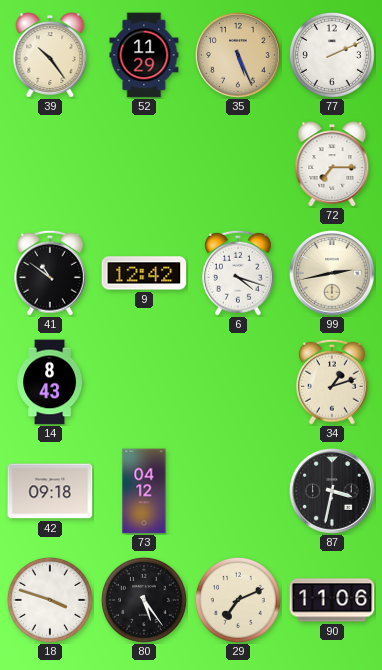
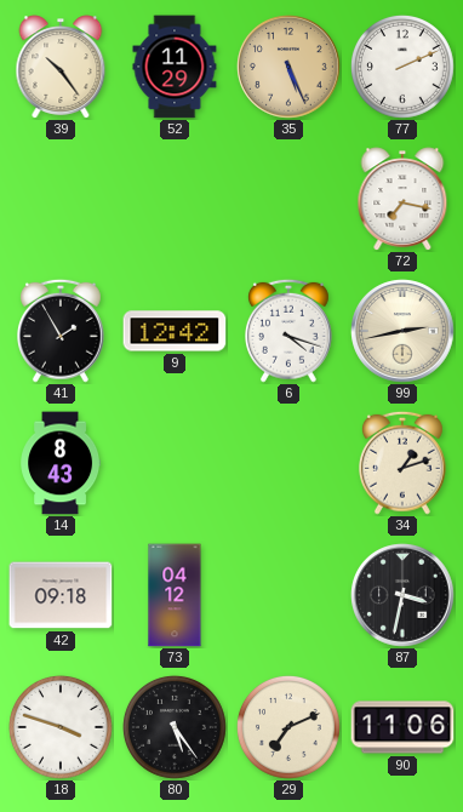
72: 7:15 -> 7:17
41: 10:51 -> 1:55
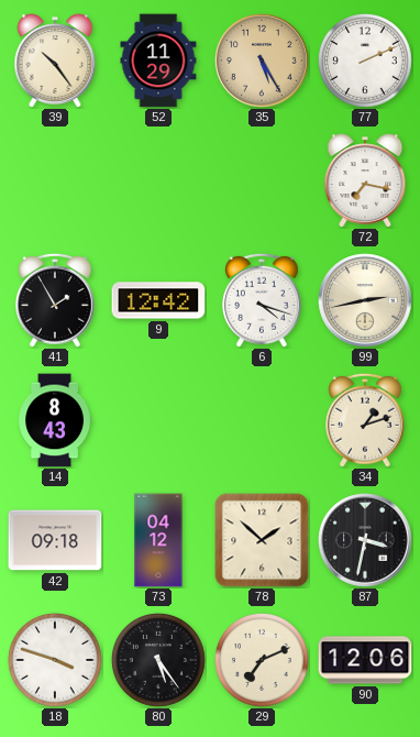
35: 5:26 -> 5:25
78: none -> 1:52
90: 11:06 -> 12:06
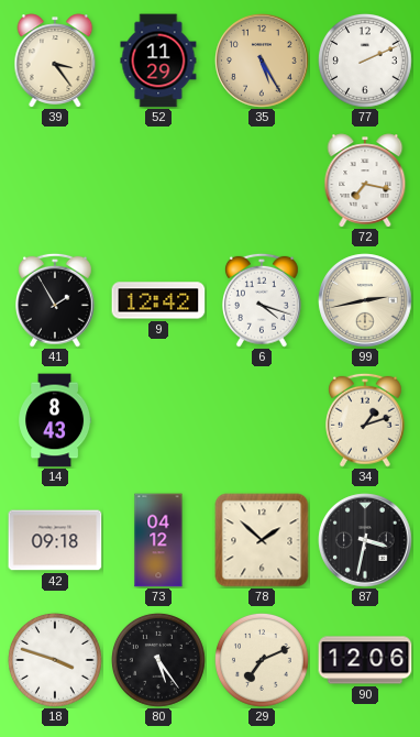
39: 10:24 -> 3:24
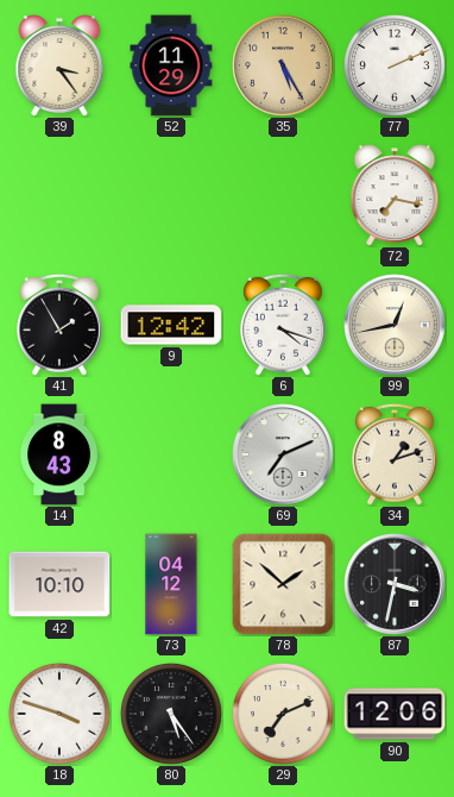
99: 2:43 -> 12:43
69: none -> 7:11
42: 09:18 -> 10:10
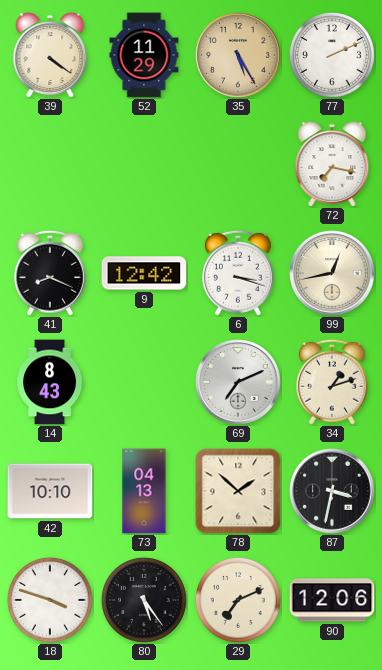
39: 3:24 -> 4:21
41: 1:55 -> 8:19
6: 4:18 -> 3:18
73: 04:12 -> 04:13
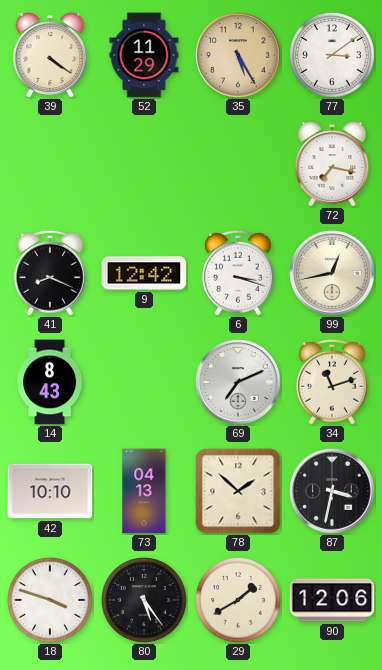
77: 2:11 -> 3:09
34: 1:12 -> 11:12
29: 7:11 -> 1:40
